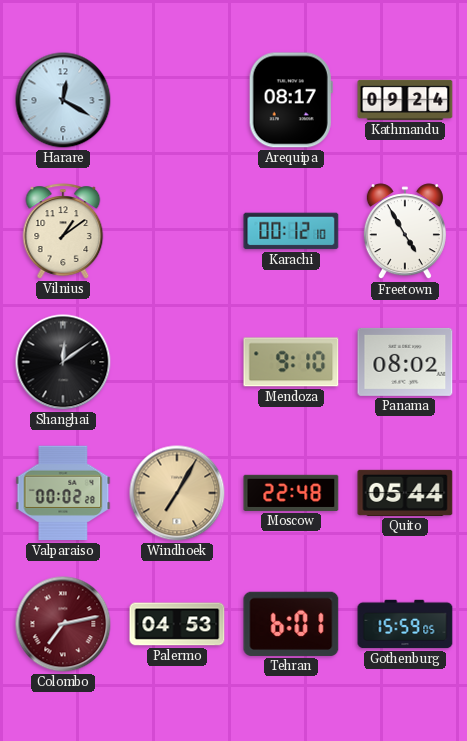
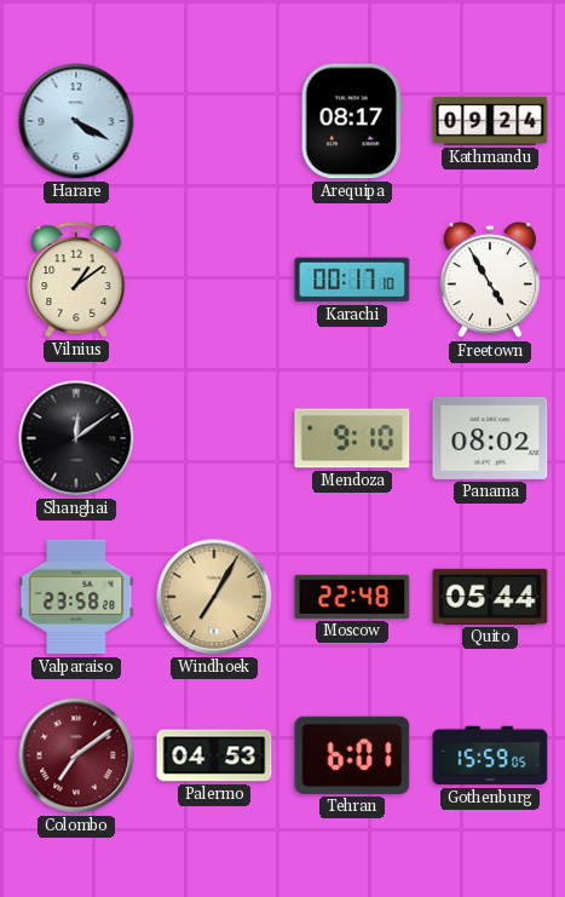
Harare: 12:20 -> 4:20
Karachi: 00:12 -> 00:17
Valparaiso: 00:02 -> 23:58
Colombo: 7:13 -> 7:09
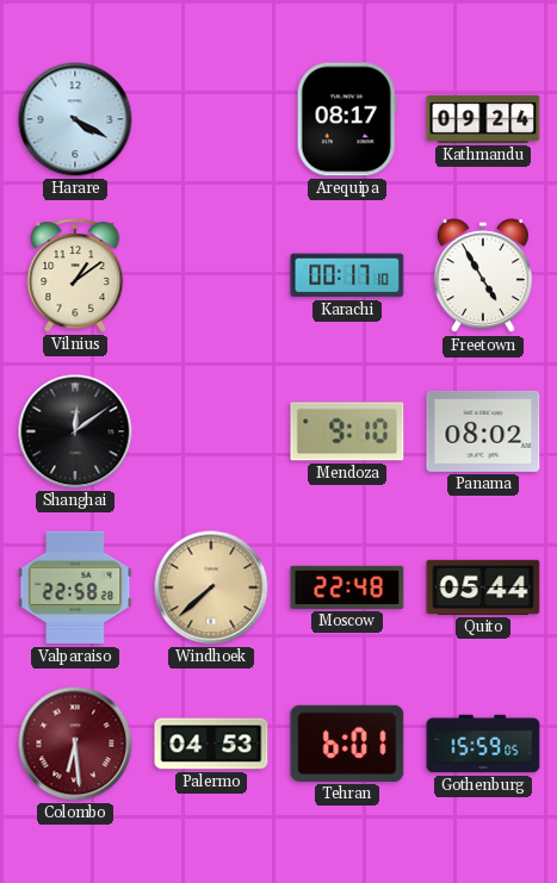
Valparaiso: 23:58 -> 22:58
Windhoek: 7:05 -> 7:38
Colombo: 7:09 -> 6:29
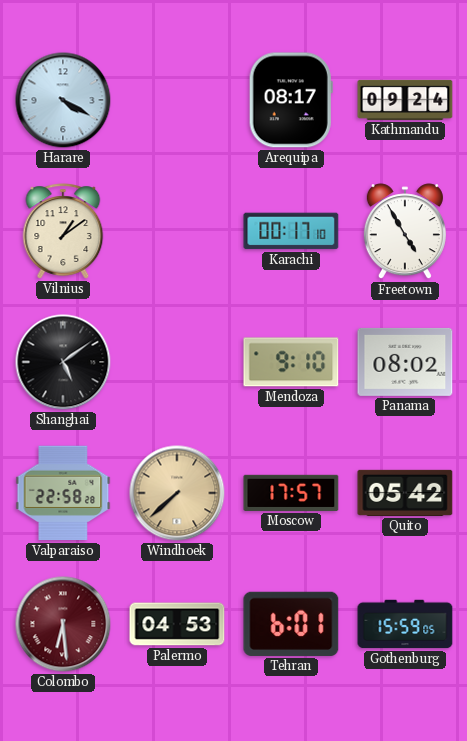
Shanghai: 12:09 -> 5:09
Moscow: 22:48 -> 17:57
Quito: 05:44 -> 05:42
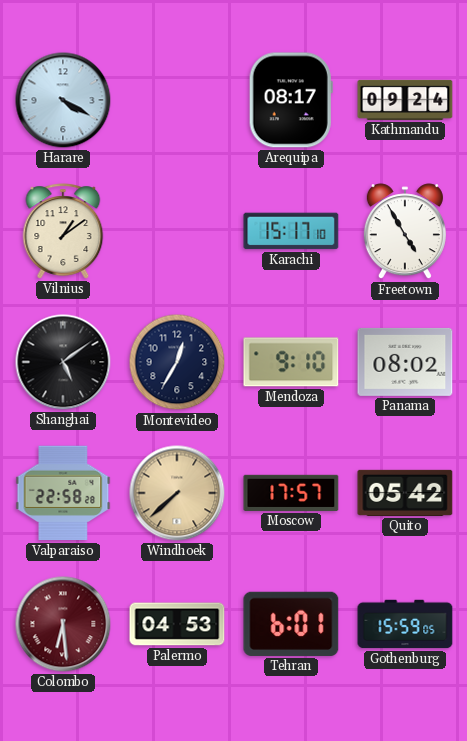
Karachi: 00:17 -> 15:17
Montevideo: none -> 12:35
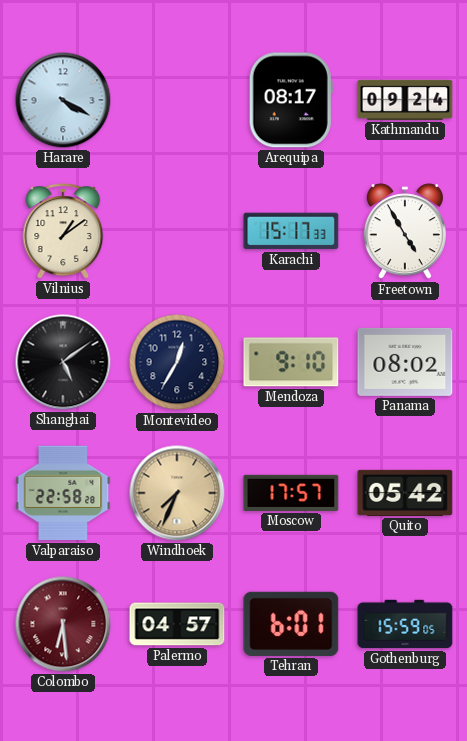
Karachi: 15:17:10 -> 15:17:33
Windhoek: 7:38 -> 7:34
Palermo: 04:53 -> 04:57
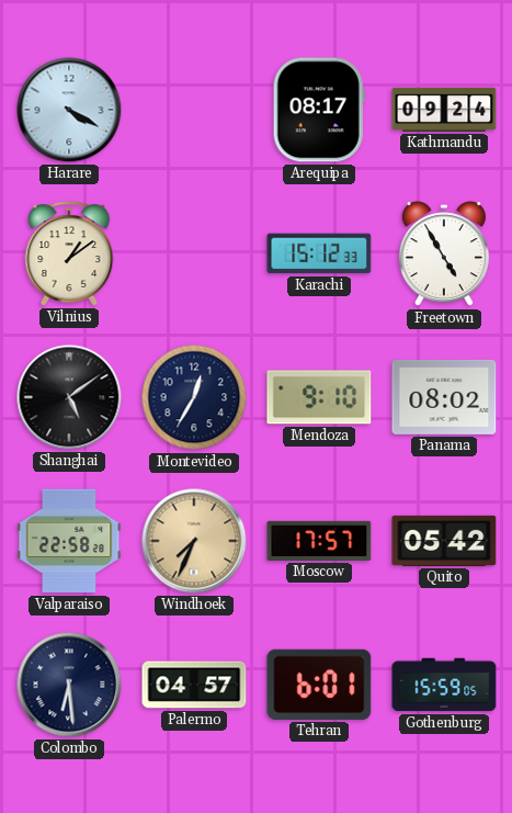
Karachi: 15:17 -> 15:12
Colombo dial: burgundy -> navy
